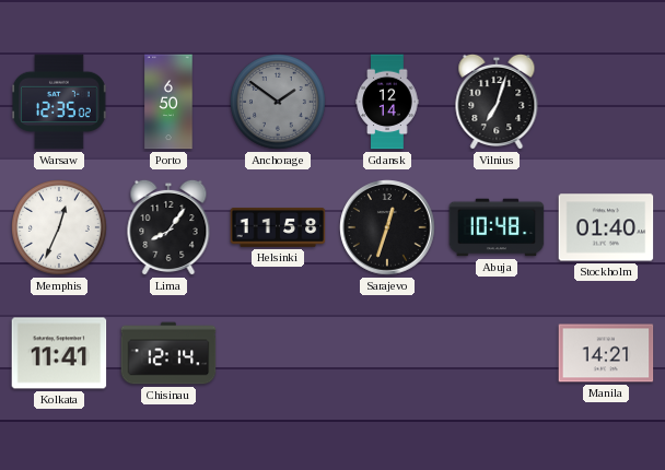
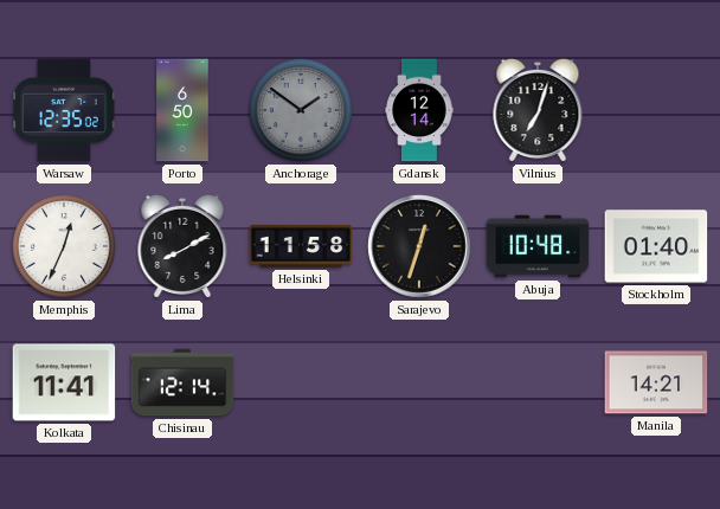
Lima: 8:06 -> 8:10
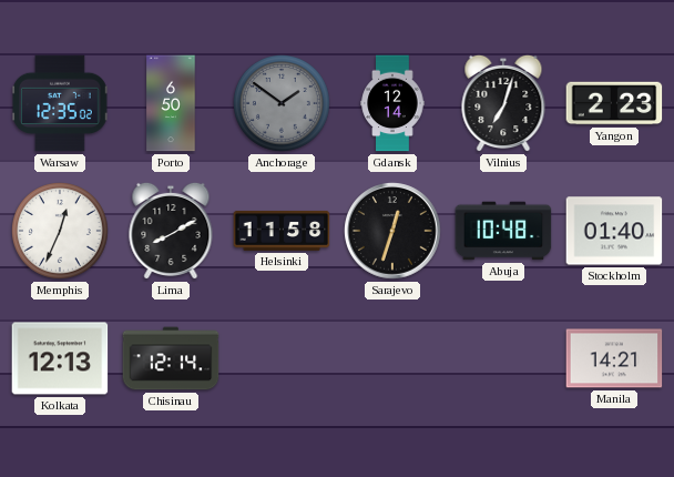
Yangon: none -> 2:23
Kolkata: 11:41 -> 12:13
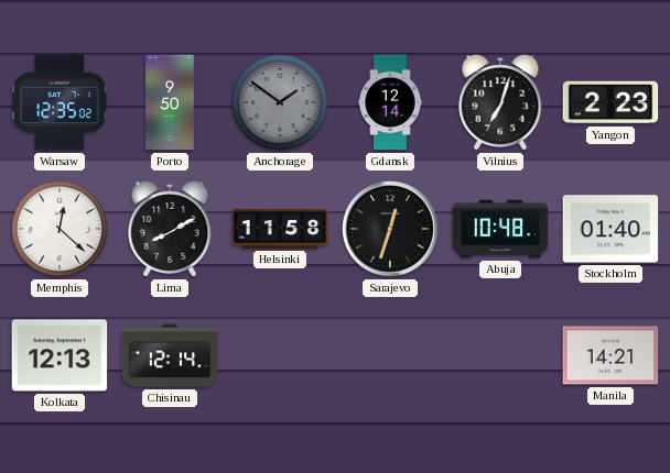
Porto: 6:50 -> 9:50
Memphis: 12:34 -> 12:22
